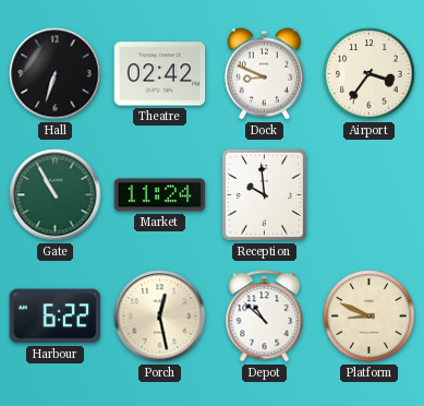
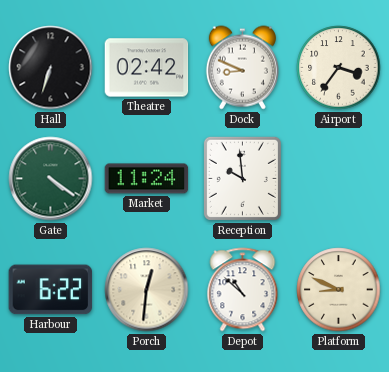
Gate: 10:55 -> 4:21
Porch: 12:28 -> 12:31
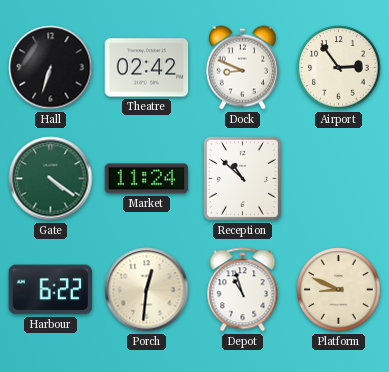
Airport: 3:36 -> 2:54
Reception: 9:59 -> 10:52
Depot: 10:52 -> 10:57
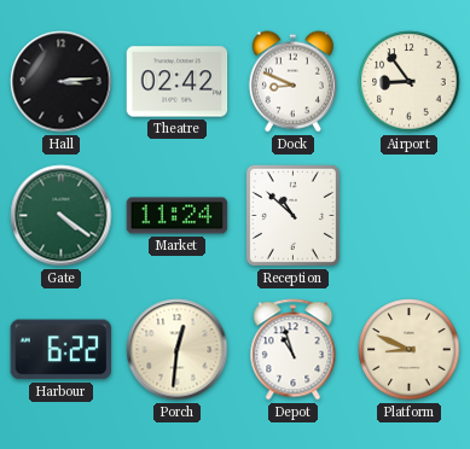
Hall: 6:33 -> 3:14
Airport: 2:54 -> 8:54
